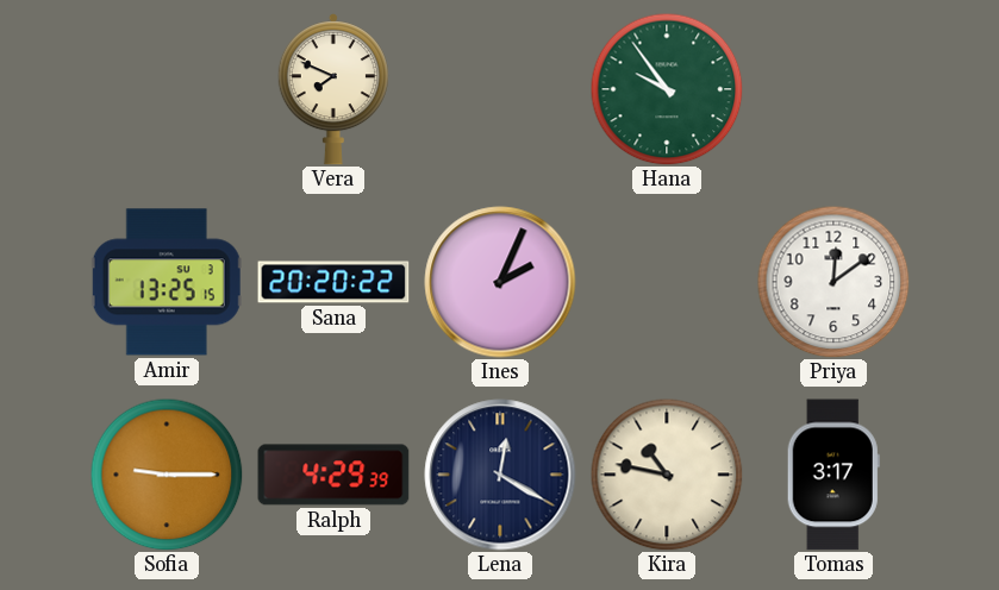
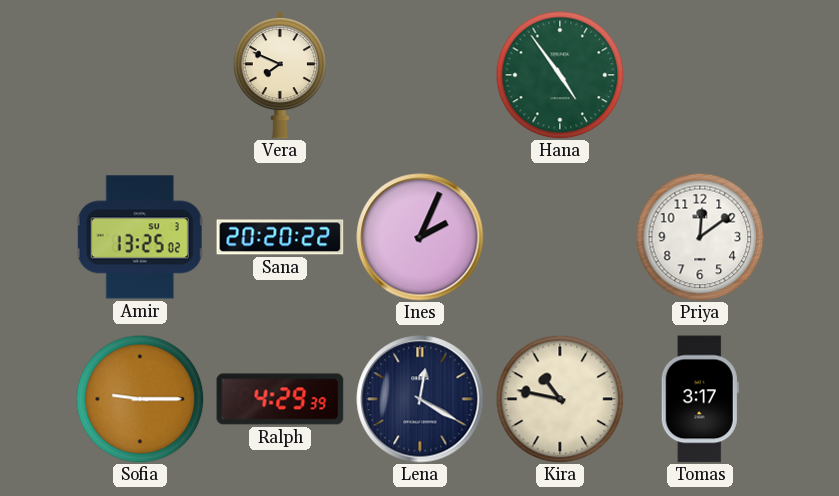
Hana: 9:54 -> 4:54
Amir: 13:25:15 -> 13:25:02
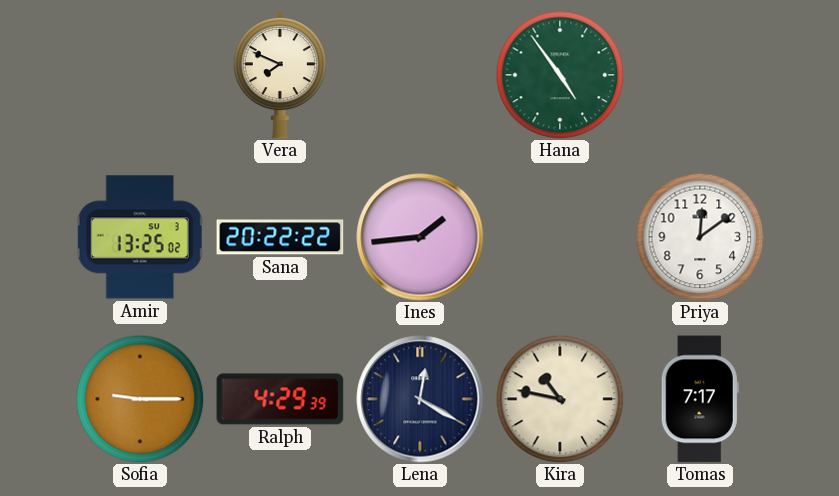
Sana: 20:20 -> 20:22
Ines: 2:04 -> 1:44
Tomas: 3:17 -> 7:17
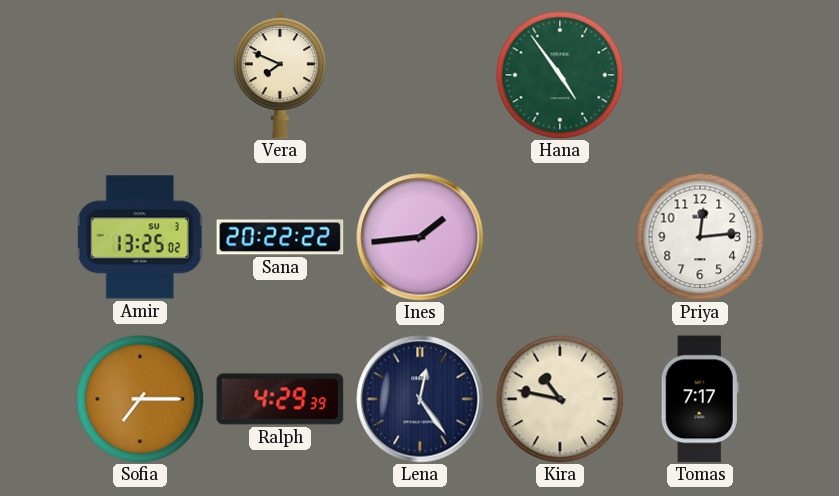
Priya: 12:09 -> 12:14
Sofia: 9:15 -> 7:15
Lena: 12:20 -> 12:24
